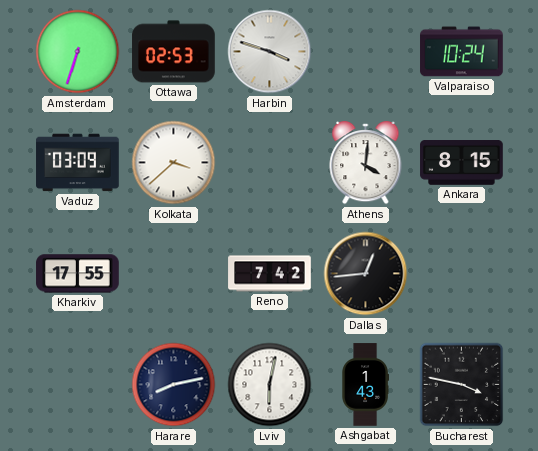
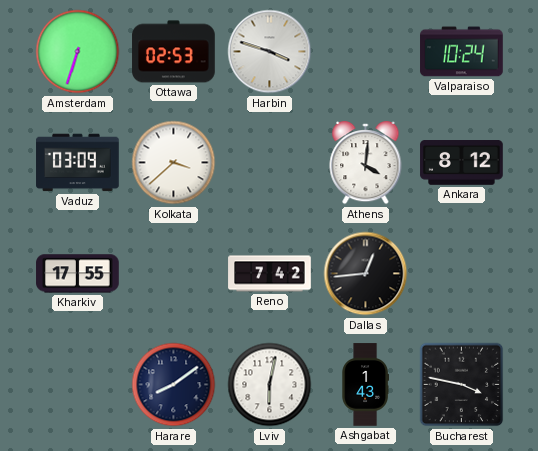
Ankara: 8:15 -> 8:12
Harare: 8:13 -> 8:09
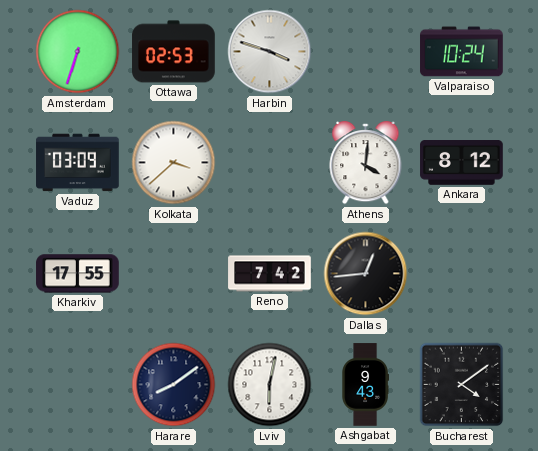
Ashgabat: 1:43 -> 9:43
Bucharest: 3:47 -> 4:09
